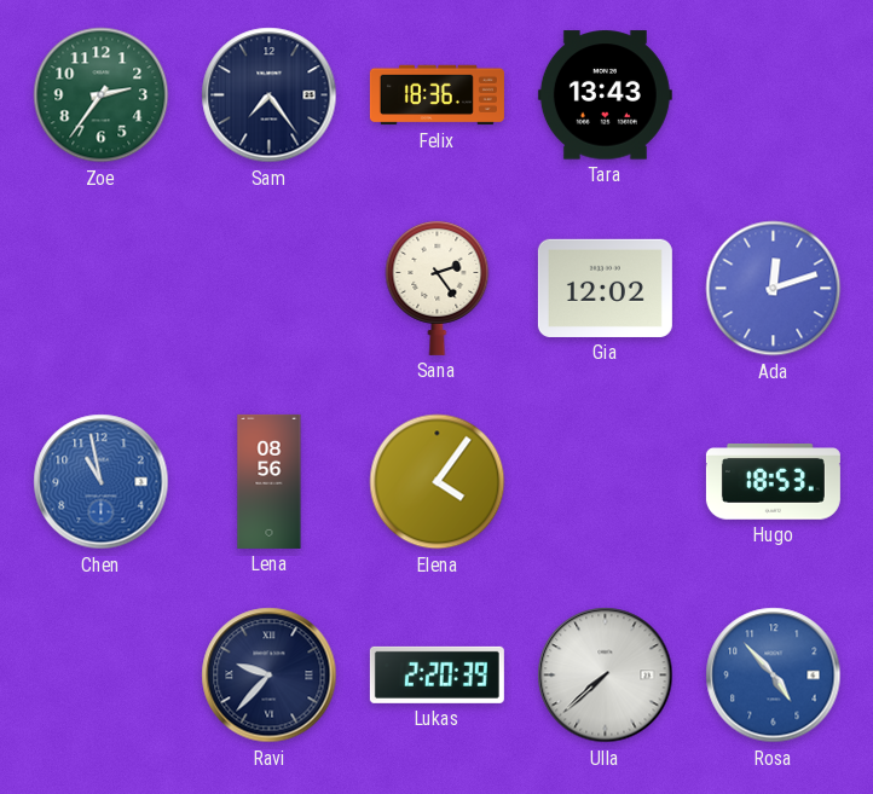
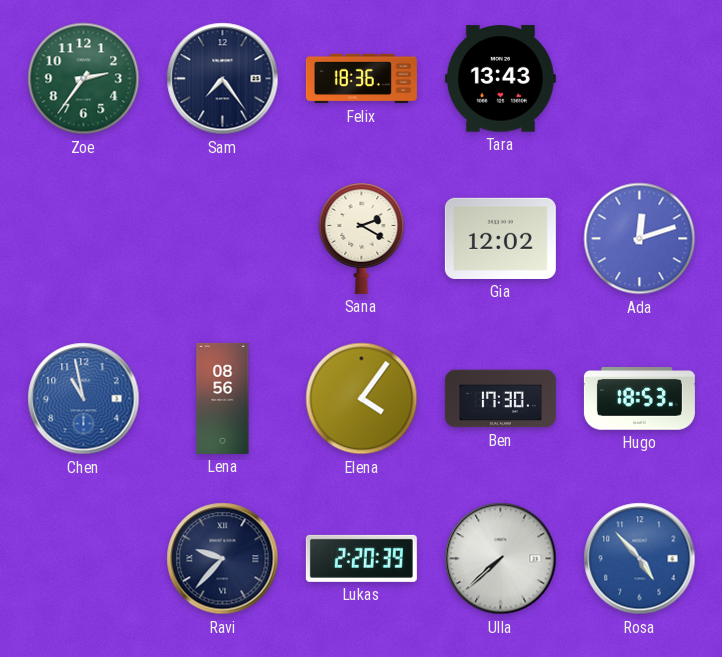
Sana: 2:24 -> 2:20
Ben: none -> 17:30
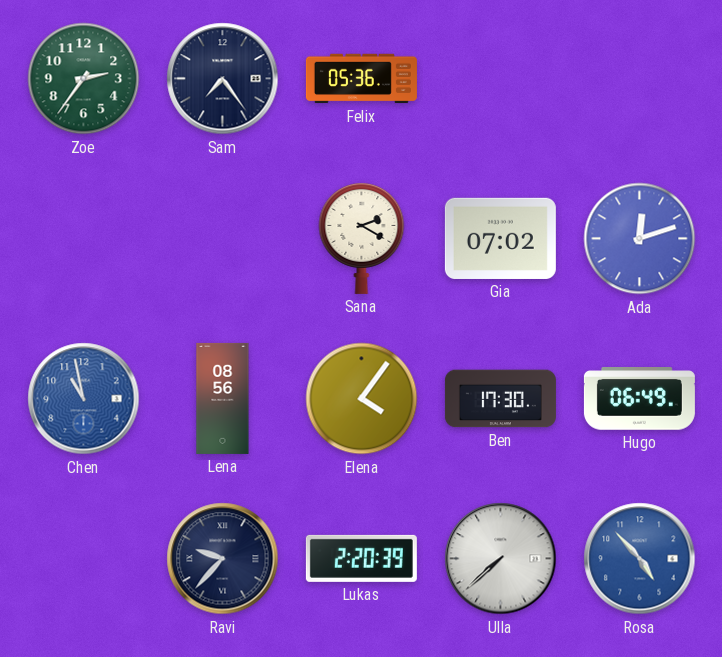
Felix: 18:36 -> 05:36
Tara: 13:43 -> none
Gia: 12:02 -> 07:02
Hugo: 18:53 -> 06:49
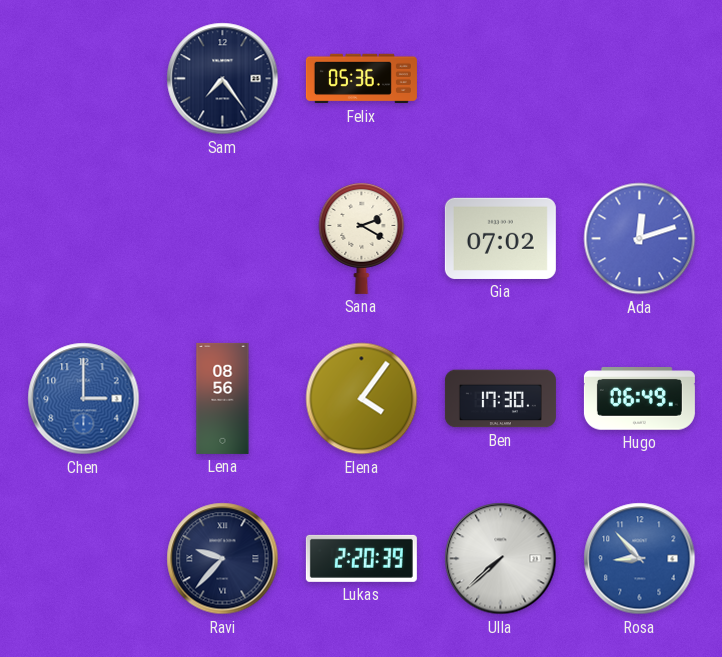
Zoe: 2:36 -> none
Chen: 10:58 -> 3:00
Rosa: 4:53 -> 8:53
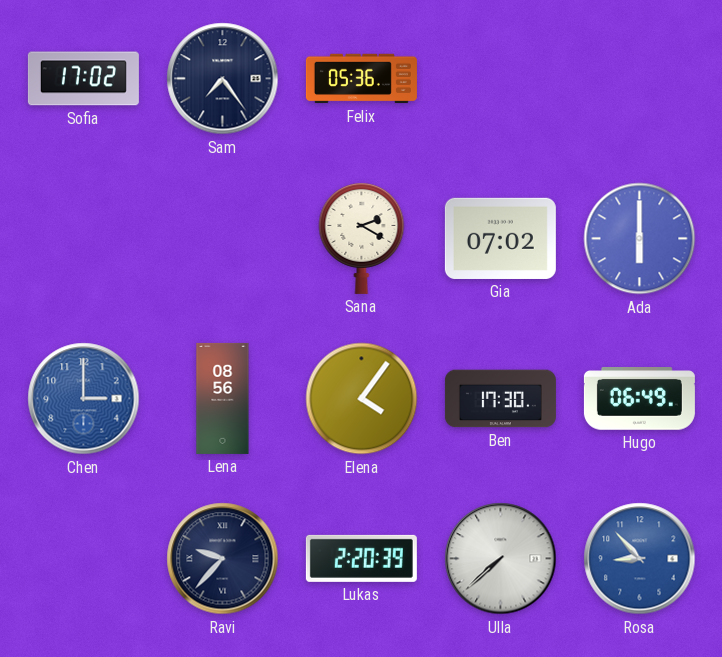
Sofia: none -> 17:02
Ada: 12:12 -> 6:00
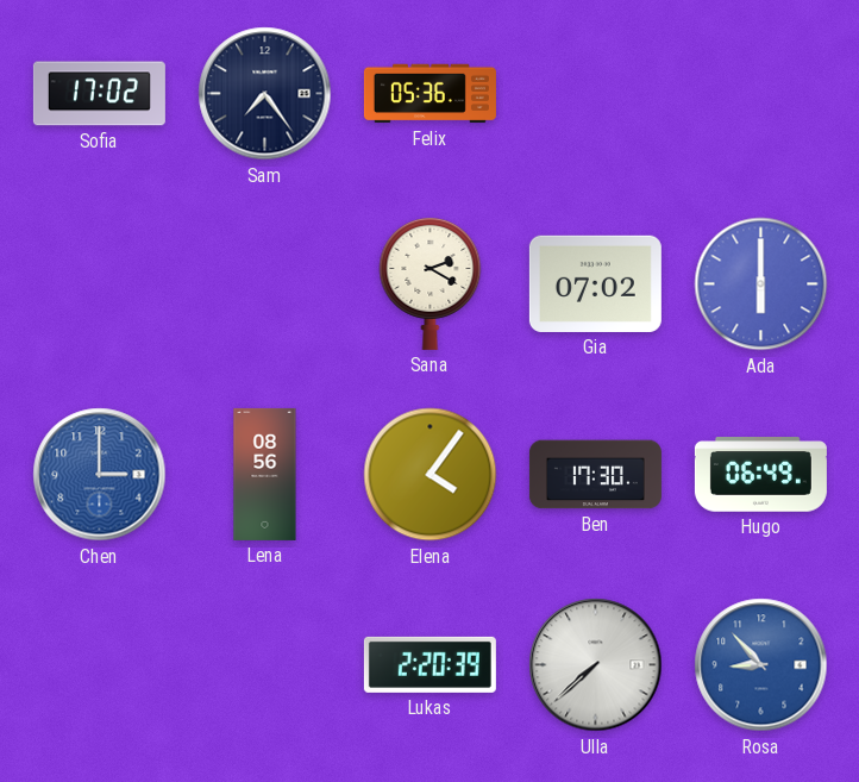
Ravi: 9:37 -> none
